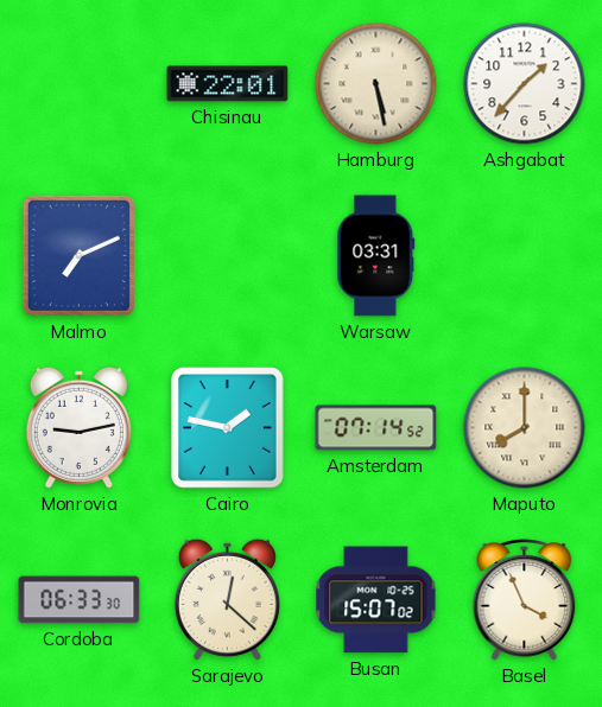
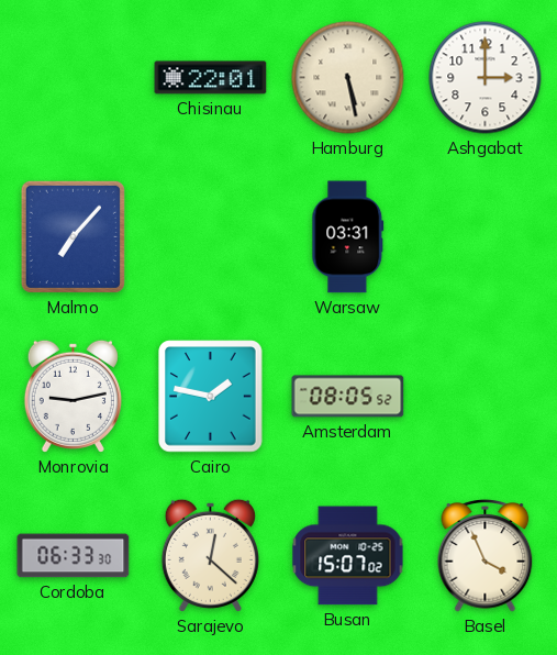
Ashgabat: 1:37 -> 3:00
Malmo: 7:11 -> 7:07
Amsterdam: 07:14 -> 08:05
Maputo: 8:00 -> none
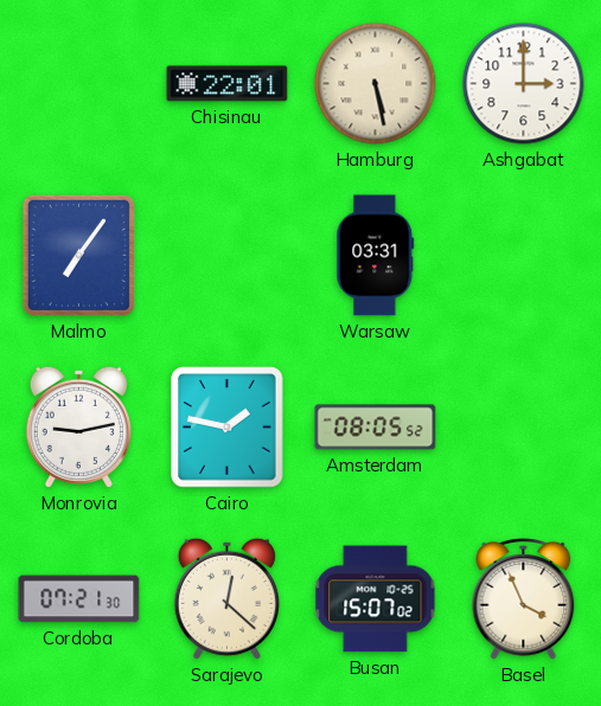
Malmo: 7:07 -> 7:06
Cordoba: 06:33 -> 07:21
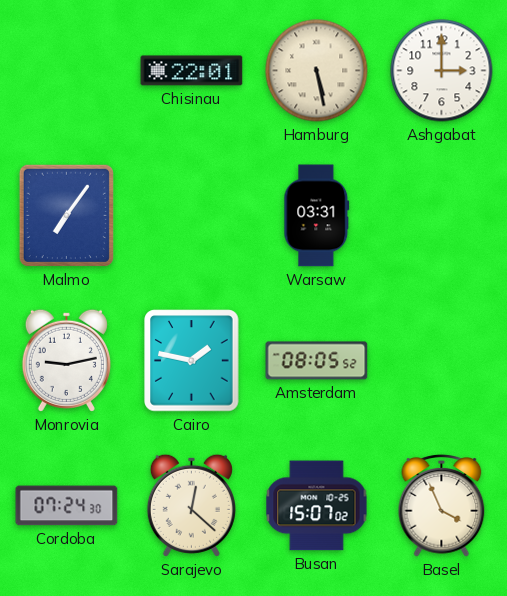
Cordoba: 07:21 -> 07:24
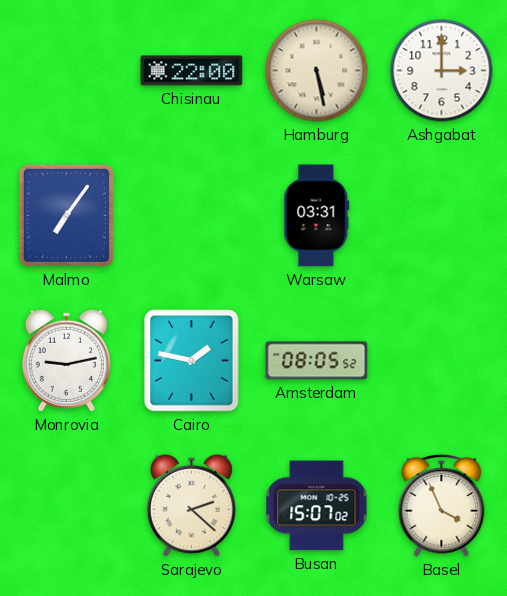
Chisinau: 22:01 -> 22:00
Cordoba: 07:24 -> none
Sarajevo: 12:22 -> 2:22
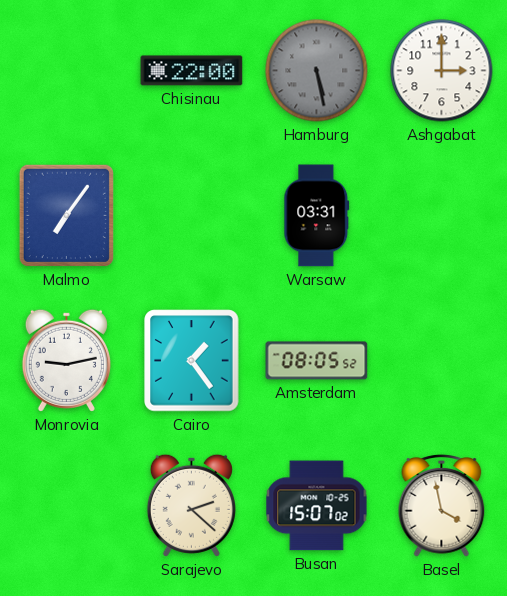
Hamburg dial: cream -> grey
Cairo: 1:47 -> 1:24
Basel: 3:56 -> 3:58
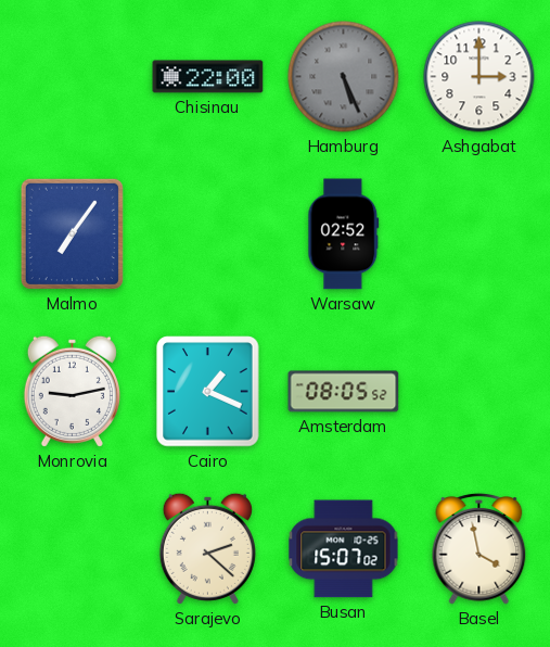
Hamburg: 5:28 -> 5:26
Warsaw: 03:31 -> 02:52
Cairo: 1:24 -> 1:19
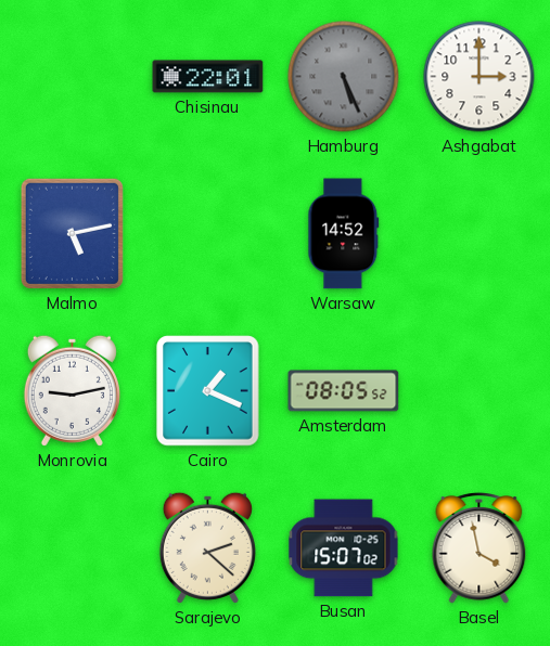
Chisinau: 22:00 -> 22:01
Malmo: 7:06 -> 5:13
Warsaw: 02:52 -> 14:52
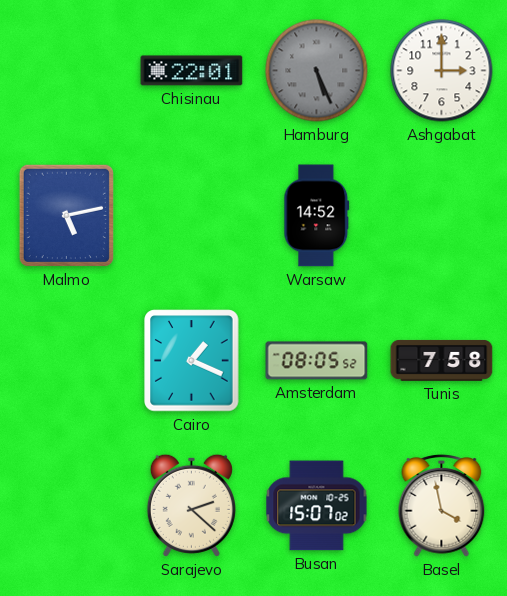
Monrovia: 9:13 -> none
Tunis: none -> 7:58
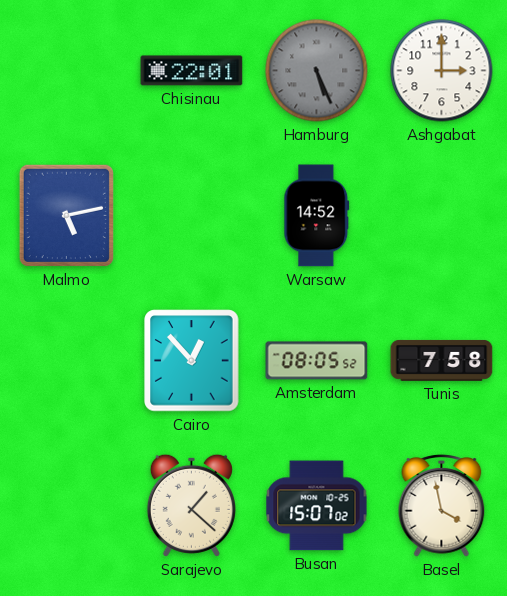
Cairo: 1:19 -> 12:53
Sarajevo: 2:22 -> 1:22
